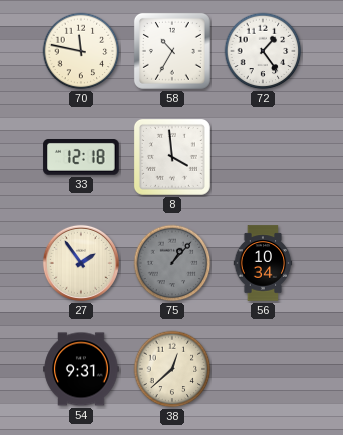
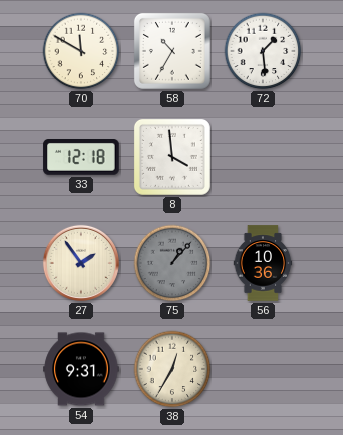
70: 11:47 -> 11:50
72: 1:24 -> 1:29
56: 10:34 -> 10:36
38: 12:38 -> 12:35
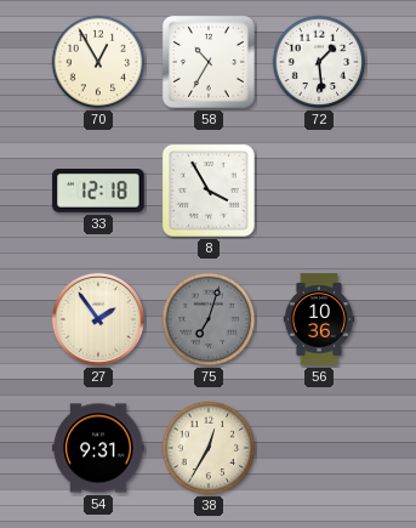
70: 11:50 -> 12:55
8: 3:59 -> 3:55
75: 1:07 -> 7:03
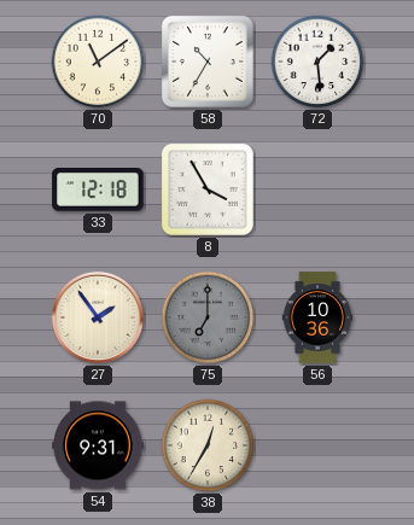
70: 12:55 -> 11:09
75: 7:03 -> 7:00
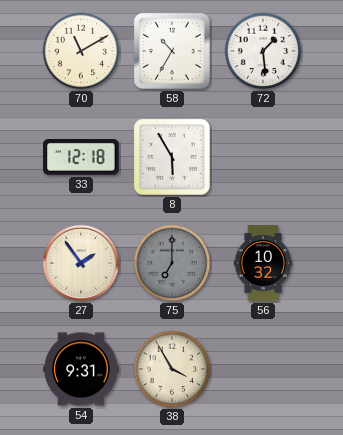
70: 11:09 -> 11:10
8: 3:55 -> 5:55
56: 10:36 -> 10:32
38: 12:35 -> 3:55
